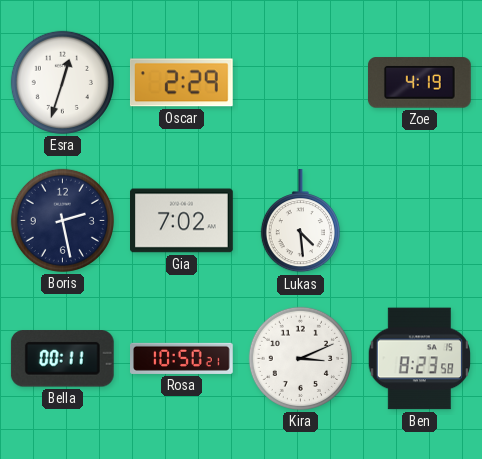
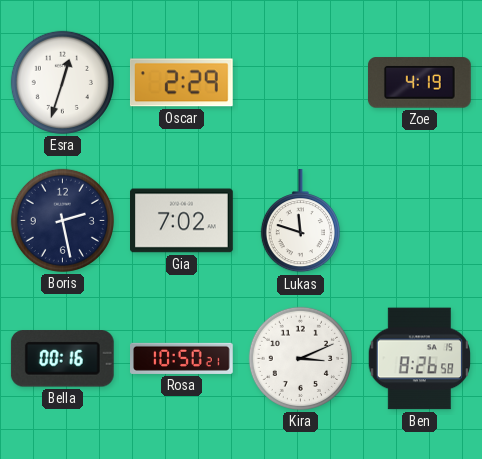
Lukas: 4:29 -> 11:48
Bella: 00:11 -> 00:16
Ben: 8:23 -> 8:26
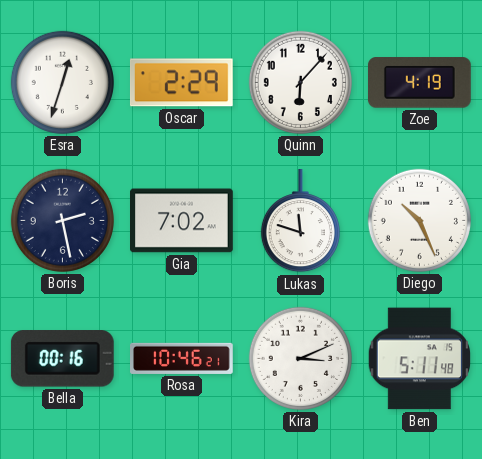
Quinn: none -> 6:07
Diego: none -> 10:26
Rosa: 10:50 -> 10:46
Ben: 8:26 -> 5:11
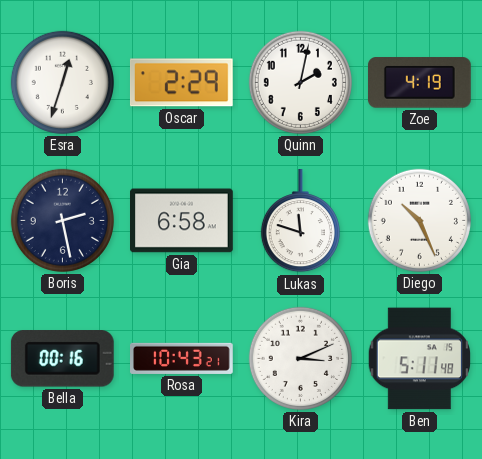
Quinn: 6:07 -> 2:02
Gia: 7:02 -> 6:58
Rosa: 10:46 -> 10:43
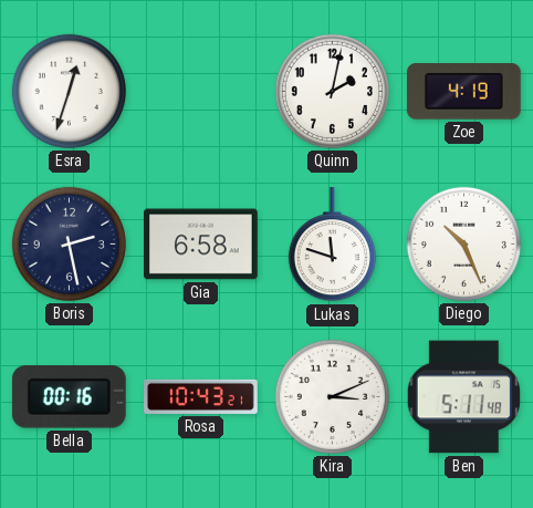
Oscar: 2:29 -> none
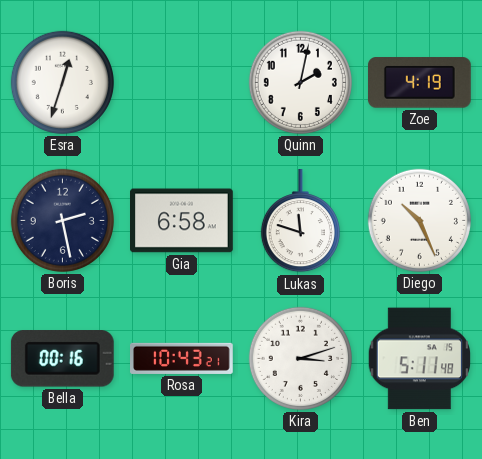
Kira: 3:11 -> 3:12
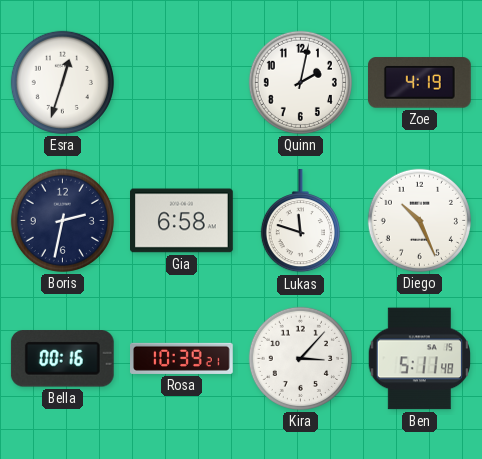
Boris: 2:28 -> 2:32
Rosa: 10:43 -> 10:39
Kira: 3:12 -> 3:07
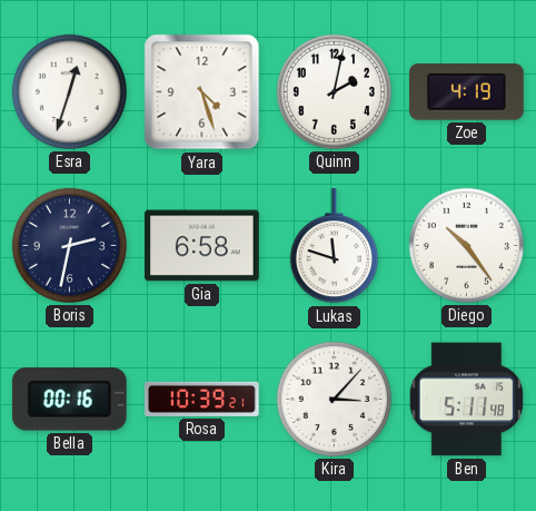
Yara: none -> 4:27
Diego: 10:26 -> 10:24
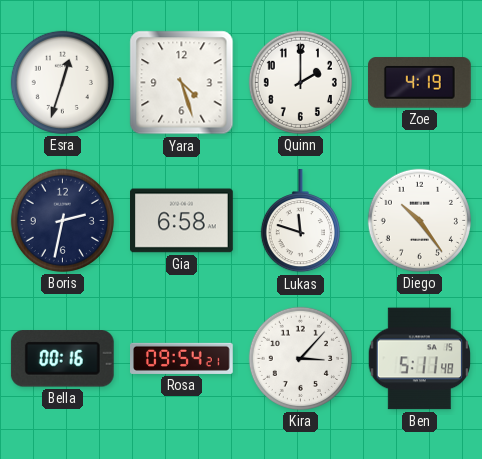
Quinn: 2:02 -> 2:00
Rosa: 10:39 -> 09:54
